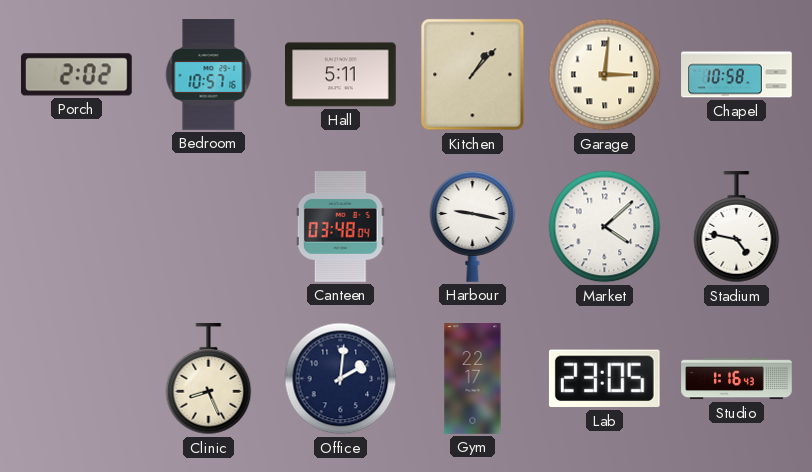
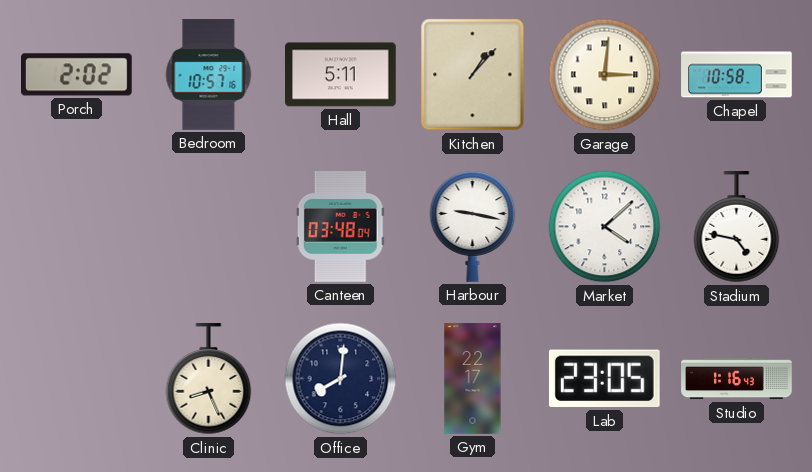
Office: 2:01 -> 8:01
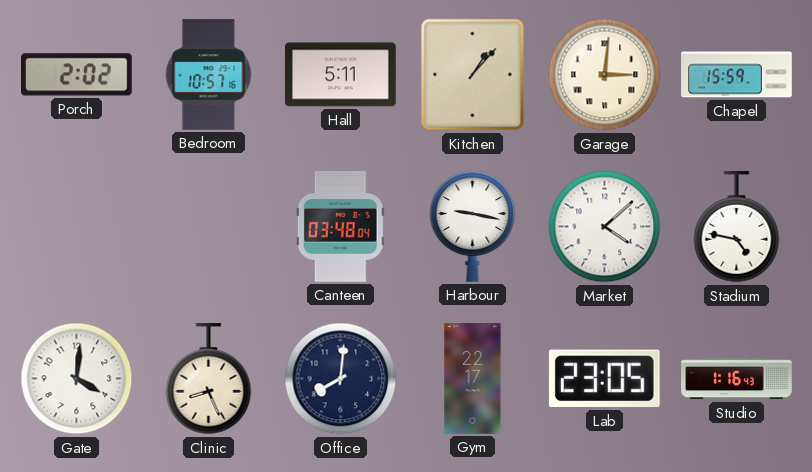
Chapel: 10:58 -> 15:59
Gate: none -> 4:01
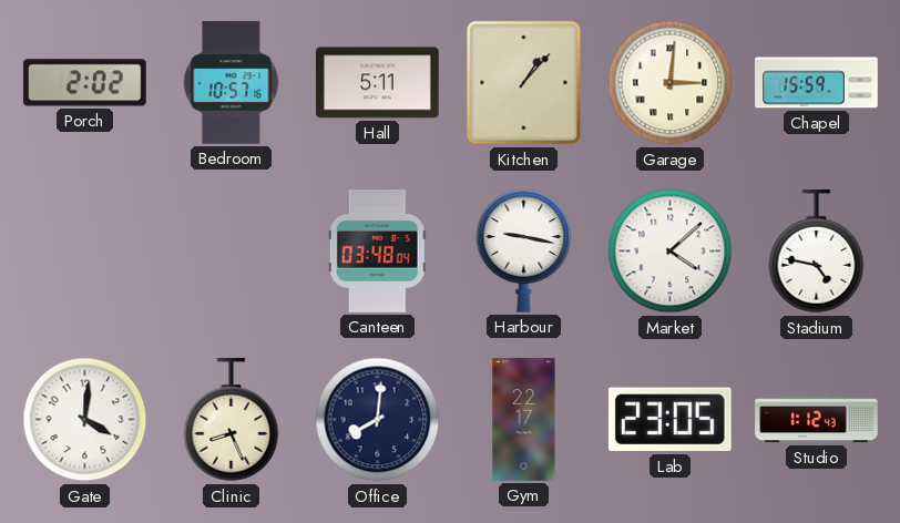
Studio: 1:16 -> 1:12
